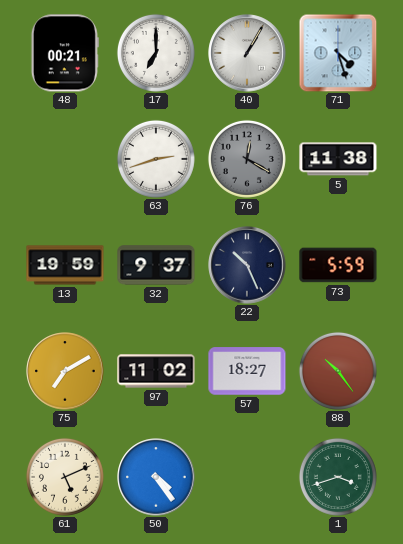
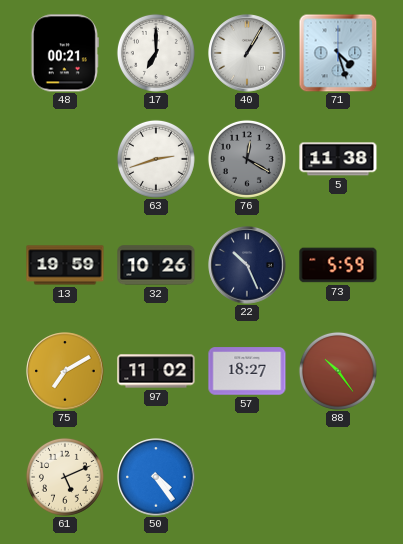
32: 9:37 -> 10:26
1: 3:42 -> none
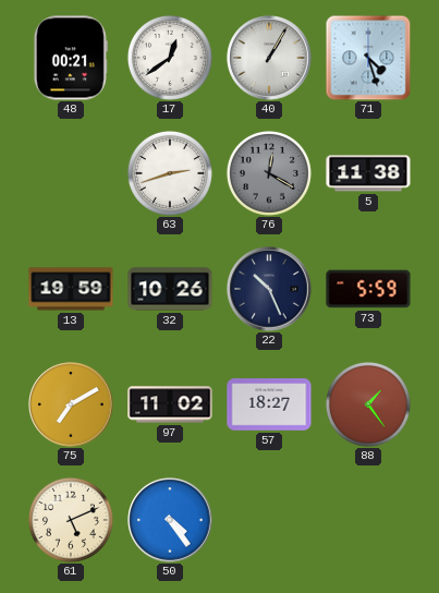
17: 7:00 -> 12:39
88: 10:24 -> 1:24
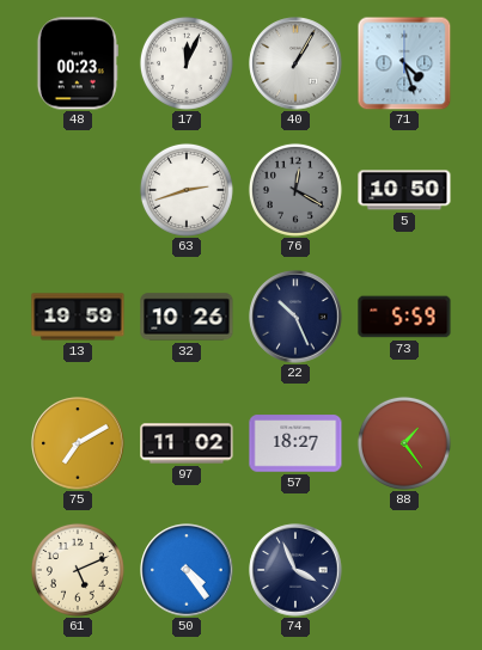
48: 00:21 -> 00:23
17: 12:39 -> 12:04
5: 11:38 -> 10:50
74: none -> 3:56
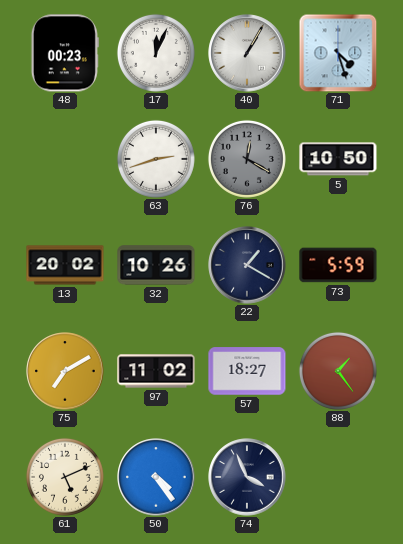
13: 19:59 -> 20:02
22: 10:26 -> 1:20
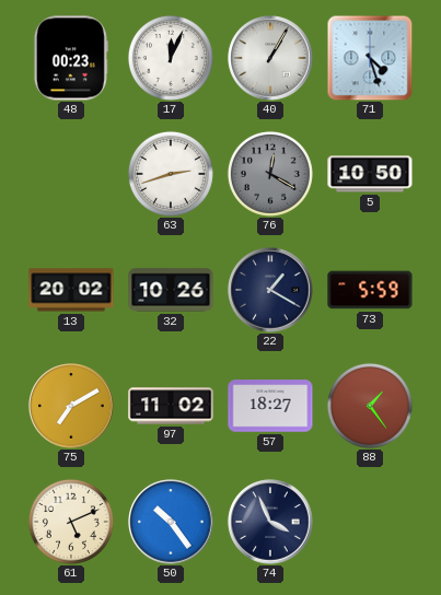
50: 4:24 -> 10:24
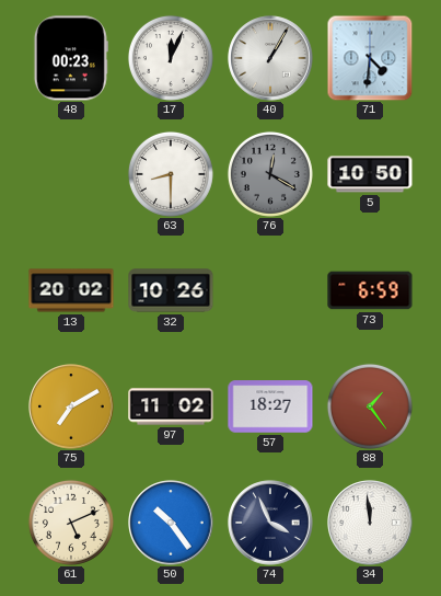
71: 4:27 -> 4:31
63: 2:42 -> 8:30
22: 1:20 -> none
73: 5:59 -> 6:59
34: none -> 11:59
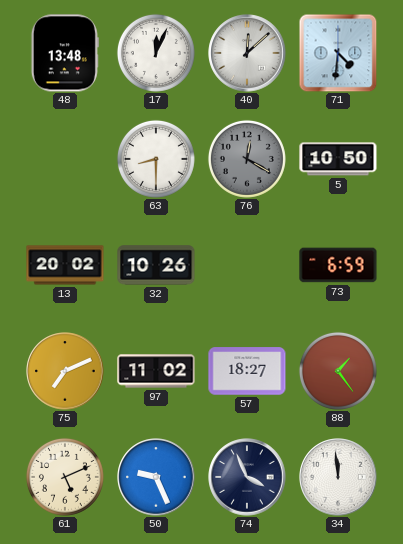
48: 00:23 -> 13:48
40: 1:05 -> 12:08
75: 7:10 -> 7:11
50: 10:24 -> 9:26
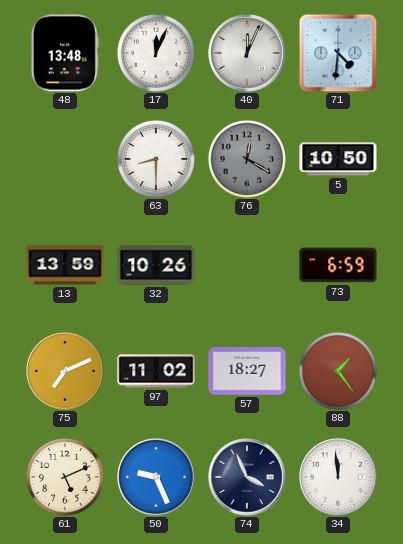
40: 12:08 -> 12:04
13: 20:02 -> 13:59
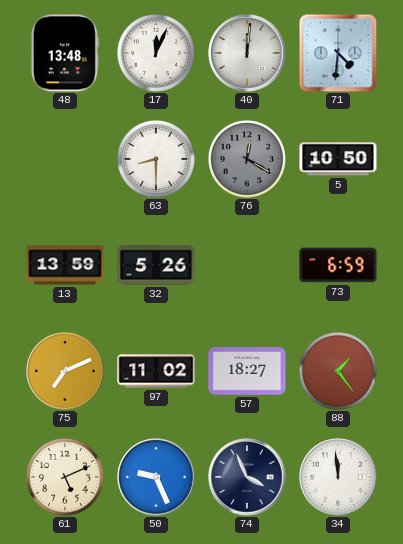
40: 12:04 -> 12:01
32: 10:26 -> 5:26
